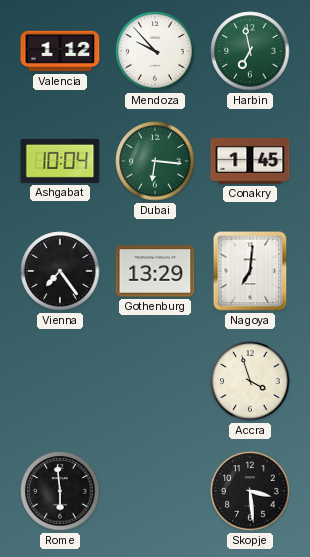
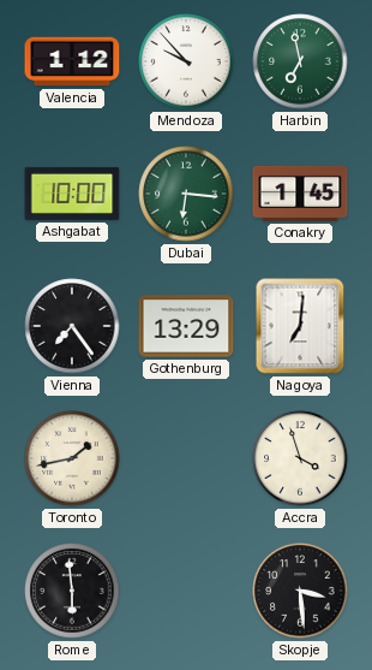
Ashgabat: 10:04 -> 10:00
Toronto: none -> 1:43
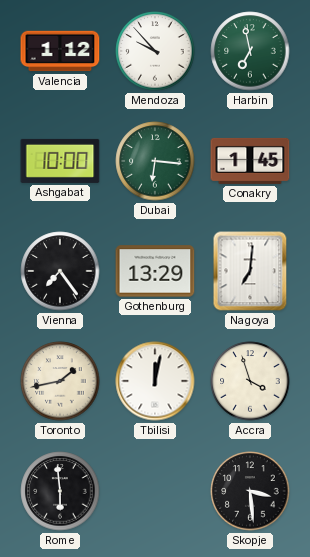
Tbilisi: none -> 12:02
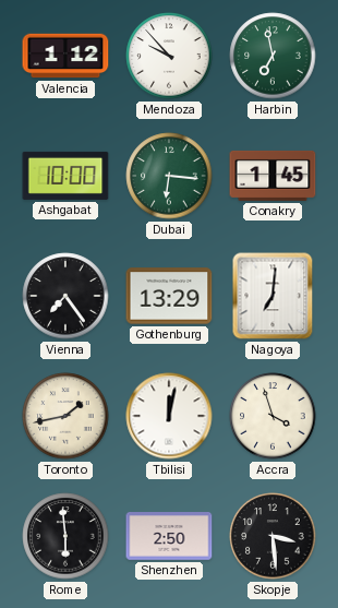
Shenzhen: none -> 2:50
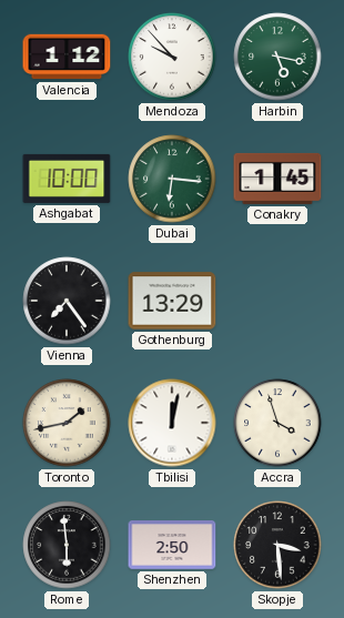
Harbin: 6:58 -> 5:17
Nagoya: 7:01 -> none
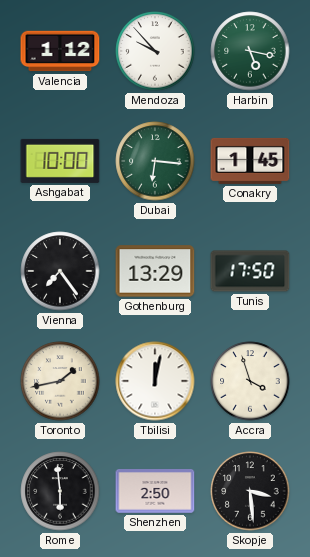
Tunis: none -> 17:50
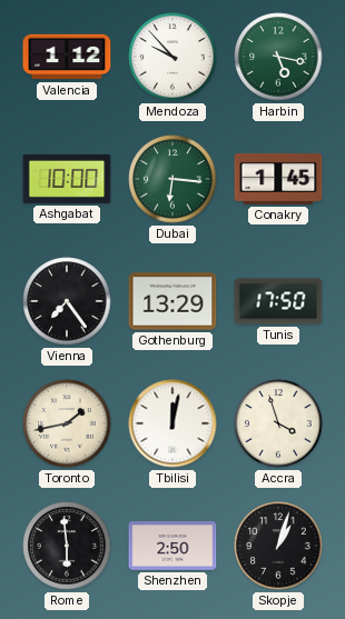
Skopje: 3:29 -> 1:03
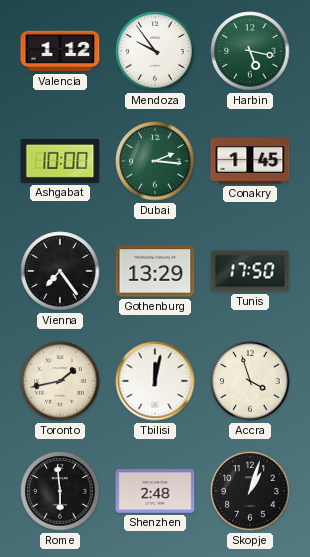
Mendoza: 9:53 -> 9:54
Dubai: 6:16 -> 2:16
Shenzhen: 2:50 -> 2:48
